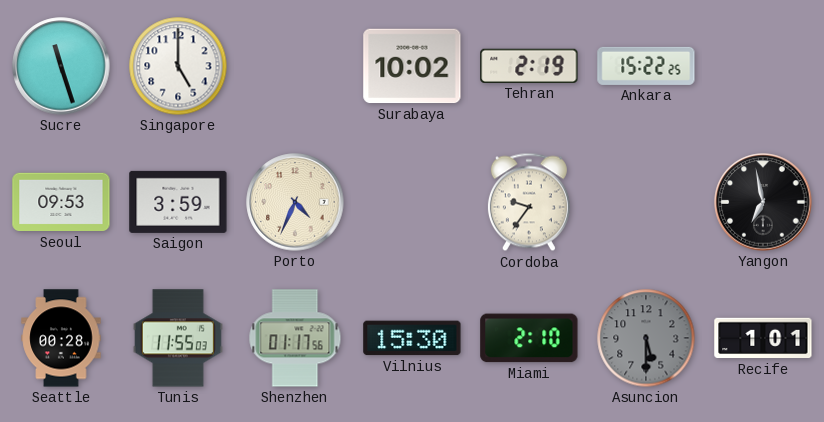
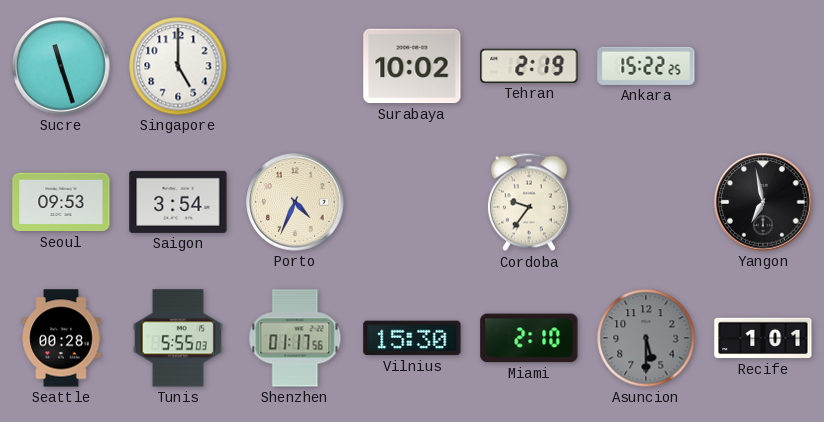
Saigon: 3:59 -> 3:54
Tunis: 11:55 -> 5:55
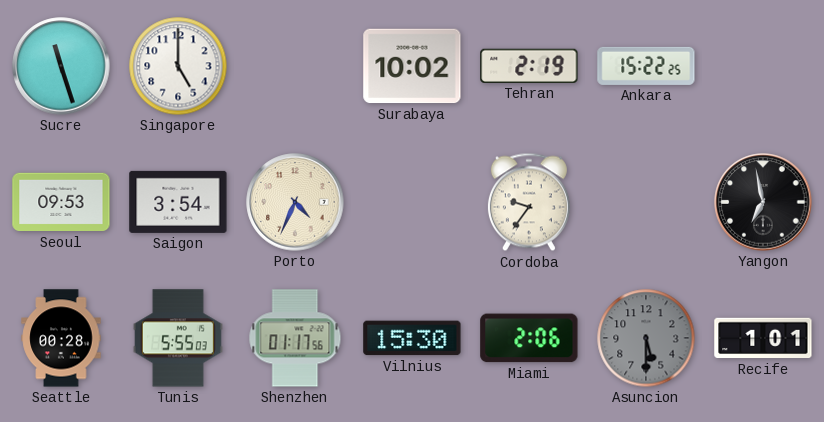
Miami: 2:10 -> 2:06
